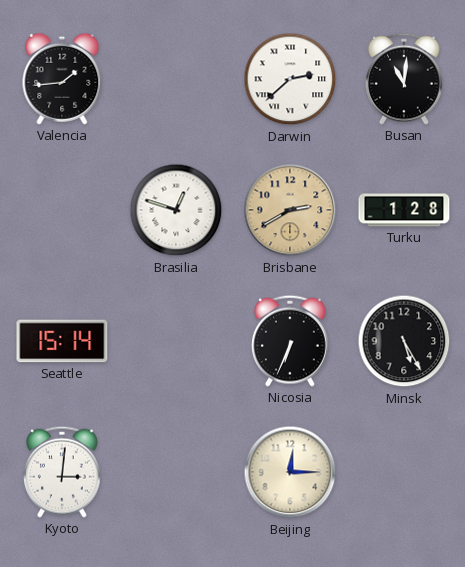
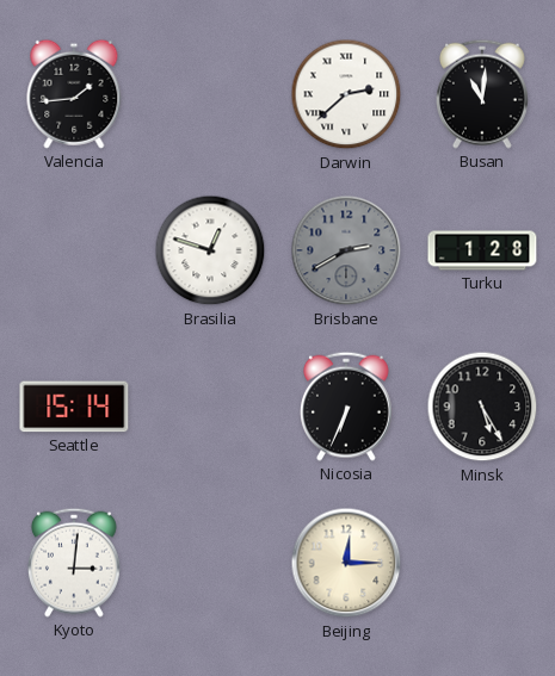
Brisbane dial: champagne -> grey
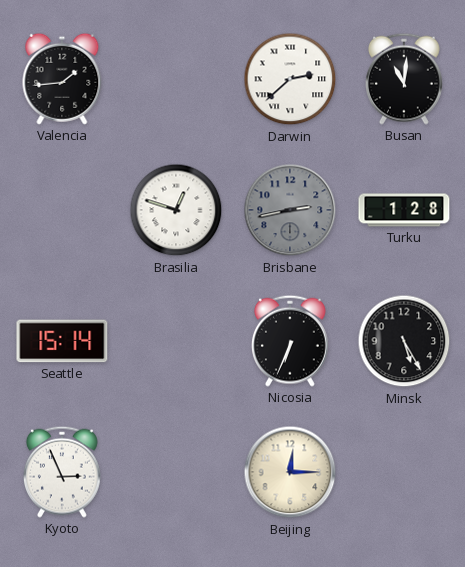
Brisbane: 2:40 -> 2:43
Kyoto: 3:01 -> 2:56
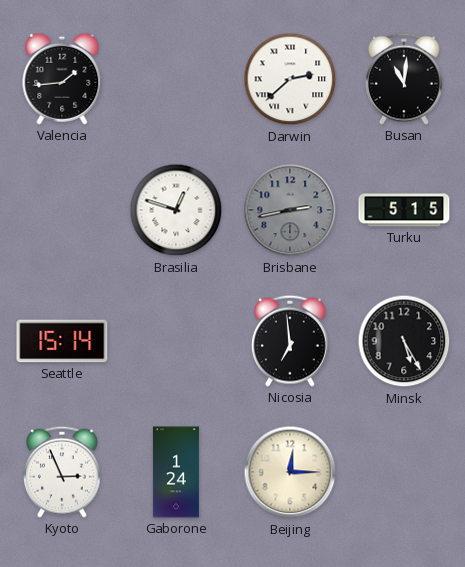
Turku: 1:28 -> 5:15
Nicosia: 6:34 -> 6:59
Gaborone: none -> 1:24
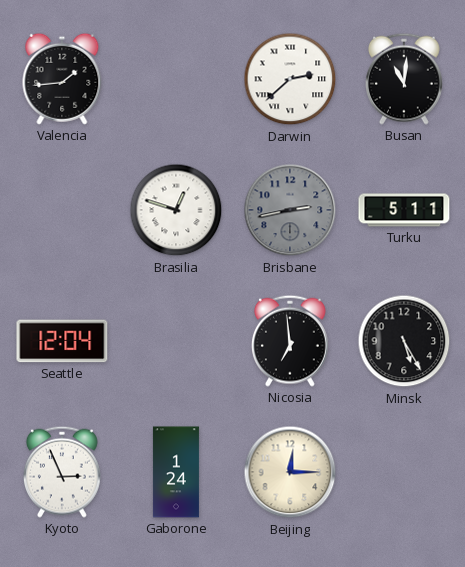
Turku: 5:15 -> 5:11
Seattle: 15:14 -> 12:04
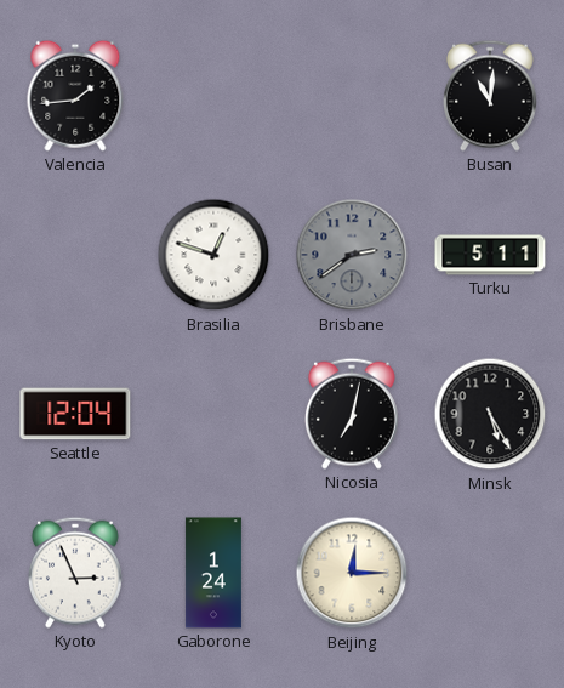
Darwin: 2:38 -> none
Brisbane: 2:43 -> 2:39
Nicosia: 6:59 -> 7:02
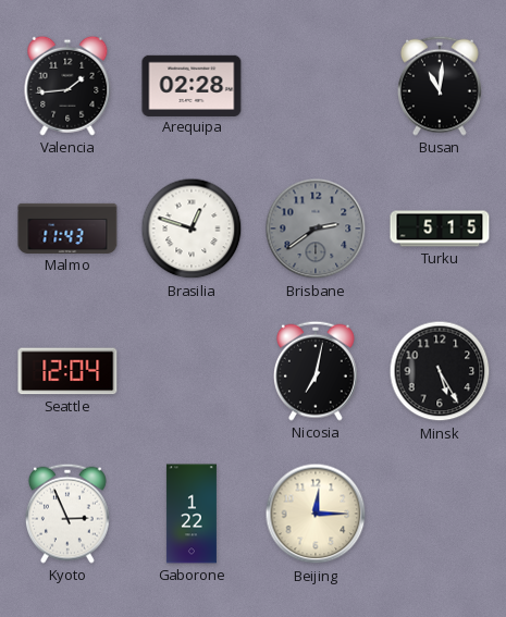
Arequipa: none -> 02:28
Malmo: none -> 11:43
Turku: 5:11 -> 5:15
Gaborone: 1:24 -> 1:22
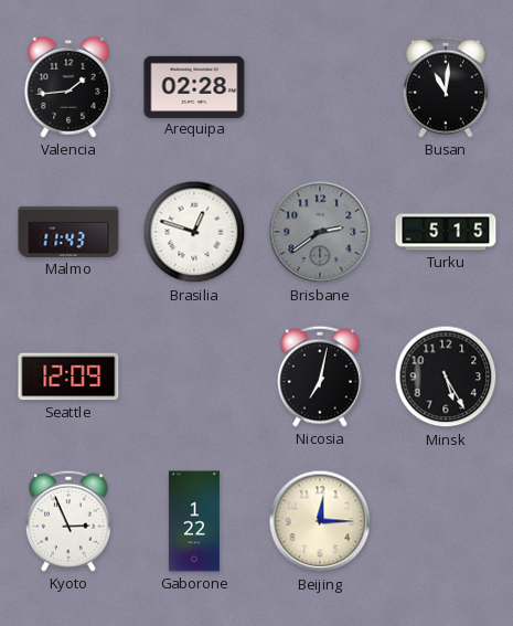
Seattle: 12:04 -> 12:09
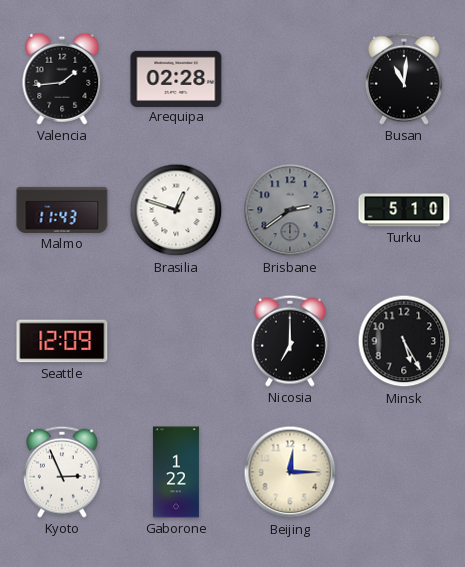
Turku: 5:15 -> 5:10
Nicosia: 7:02 -> 7:00
